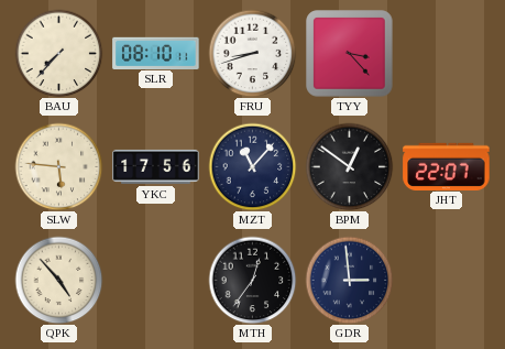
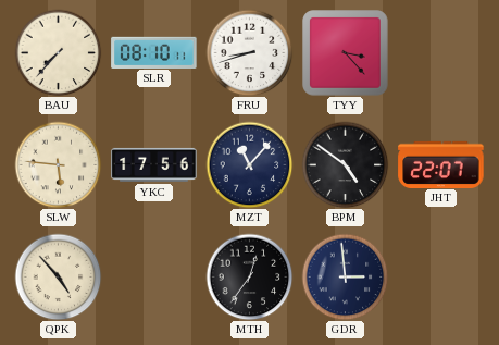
BPM: 12:51 -> 4:51
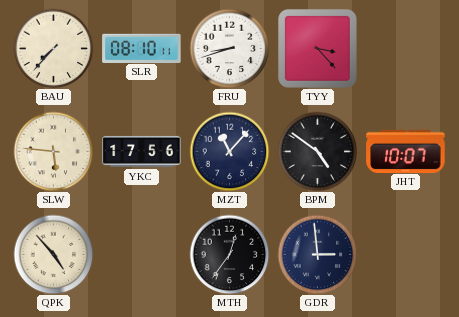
JHT: 22:07 -> 10:07
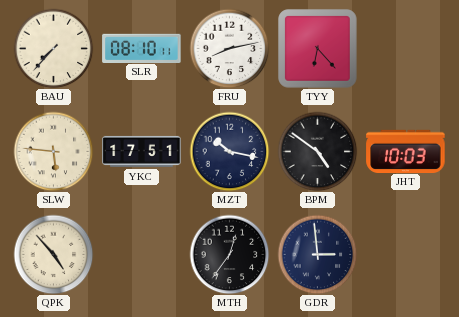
FRU: 8:42 -> 8:13
TYY: 3:23 -> 6:23
YKC: 17:56 -> 17:51
MZT: 11:07 -> 10:17
JHT: 10:07 -> 10:03
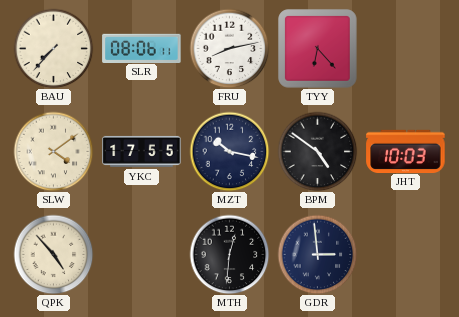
SLR: 08:10 -> 08:06
SLW: 5:46 -> 4:09
YKC: 17:51 -> 17:55
MTH: 12:36 -> 12:31
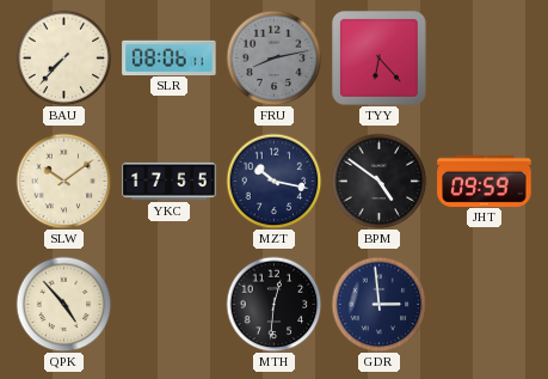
FRU dial: white -> grey
SLW: 4:09 -> 10:09
JHT: 10:03 -> 09:59
